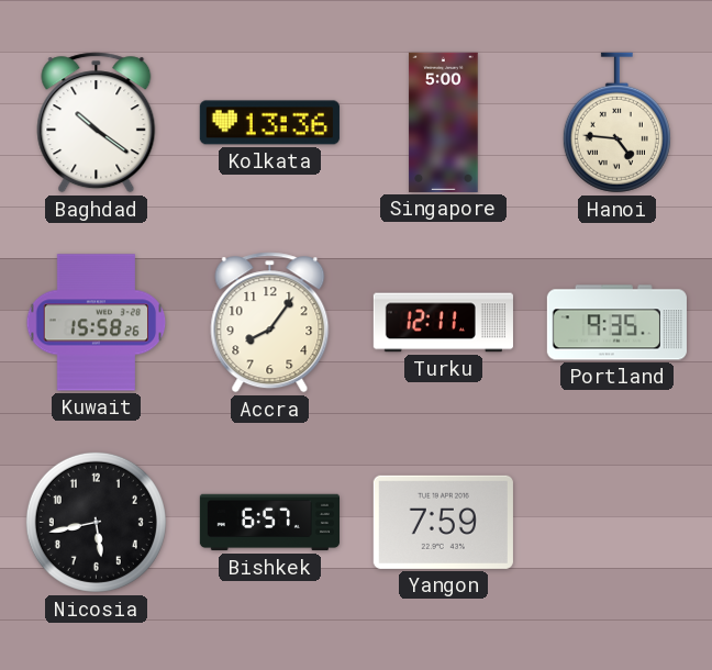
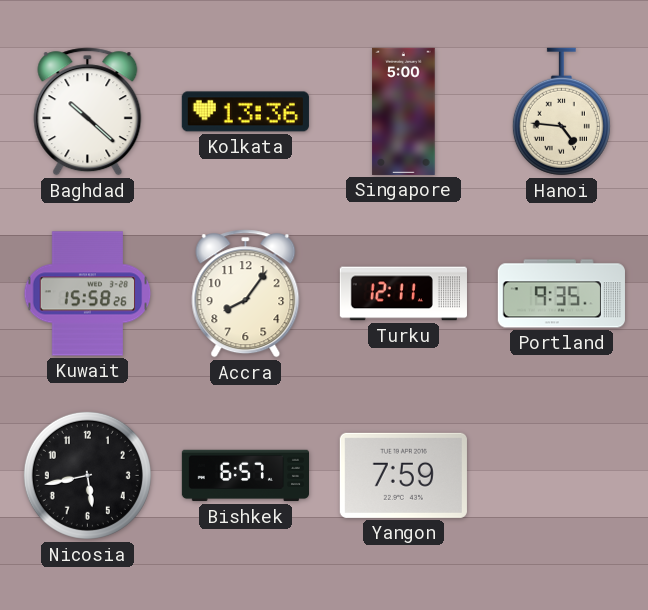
Baghdad: 10:21 -> 10:22
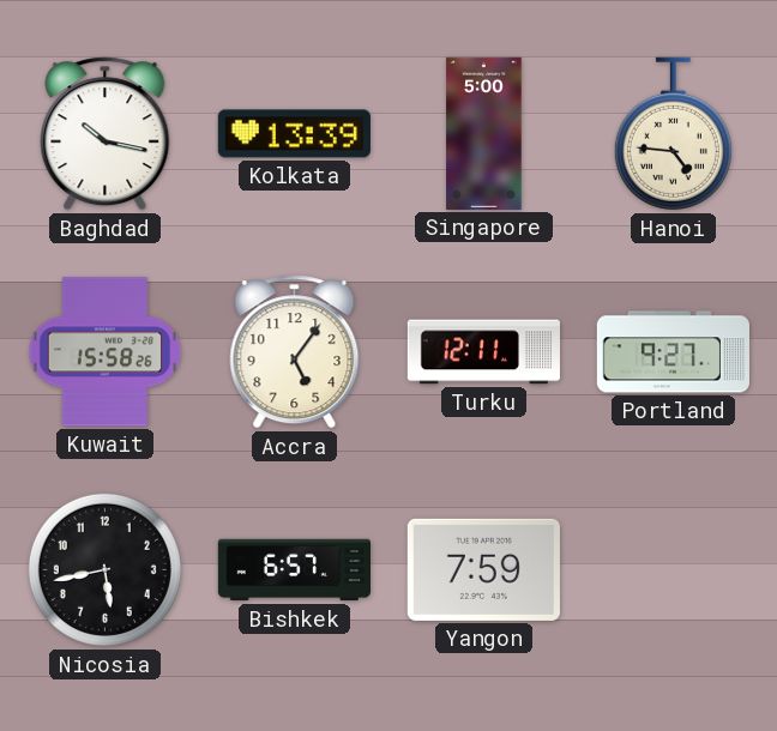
Baghdad: 10:22 -> 10:17
Kolkata: 13:36 -> 13:39
Accra: 8:06 -> 5:06
Portland: 9:35 -> 9:27
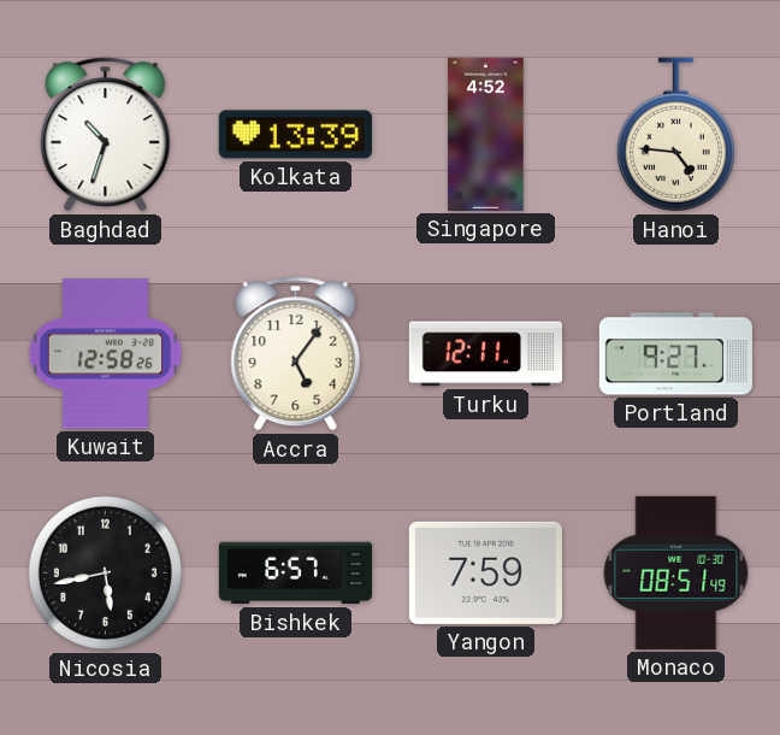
Baghdad: 10:17 -> 10:33
Singapore: 5:00 -> 4:52
Kuwait: 15:58 -> 12:58
Monaco: none -> 08:51
